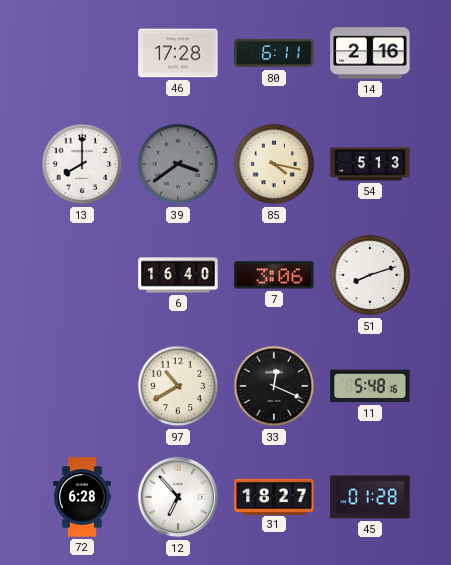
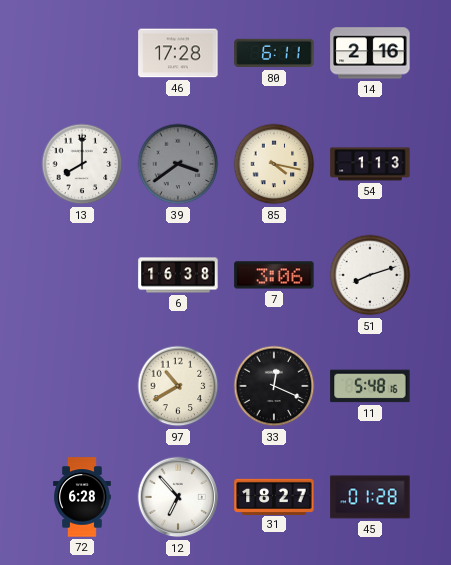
54: 5:13 -> 1:13
6: 16:40 -> 16:38
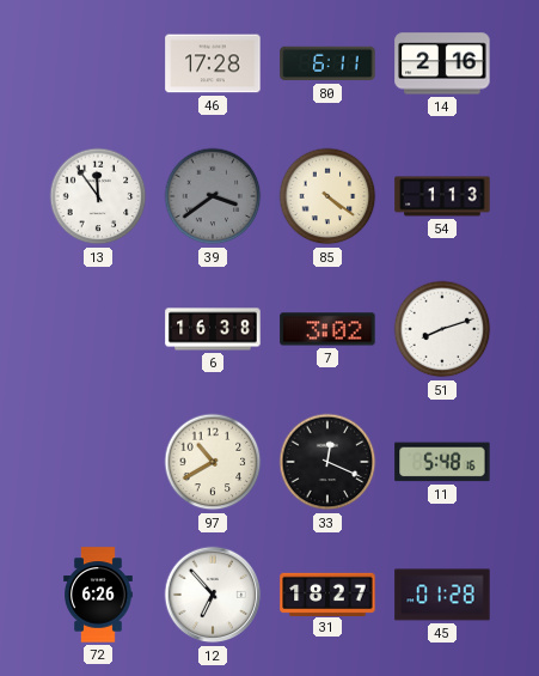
13: 8:00 -> 11:54
85: 4:17 -> 4:21
7: 3:06 -> 3:02
72: 6:28 -> 6:26
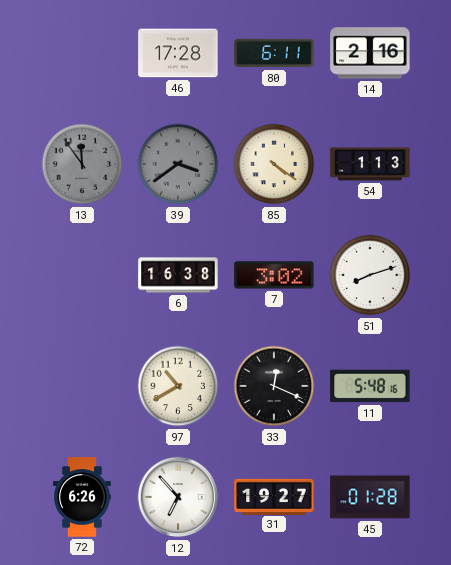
13 dial: white -> grey
31: 18:27 -> 19:27
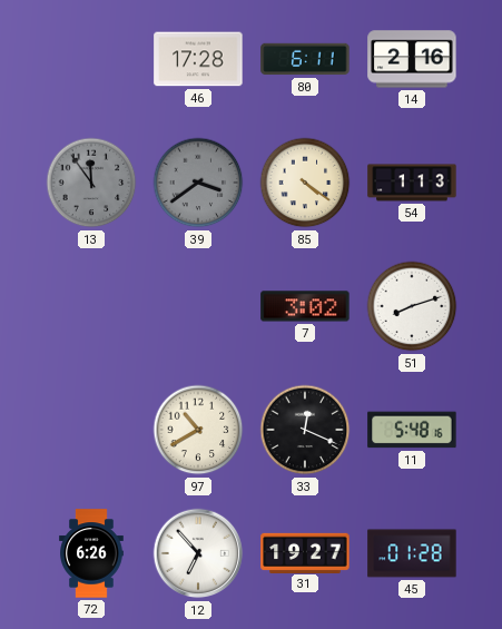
6: 16:38 -> none
